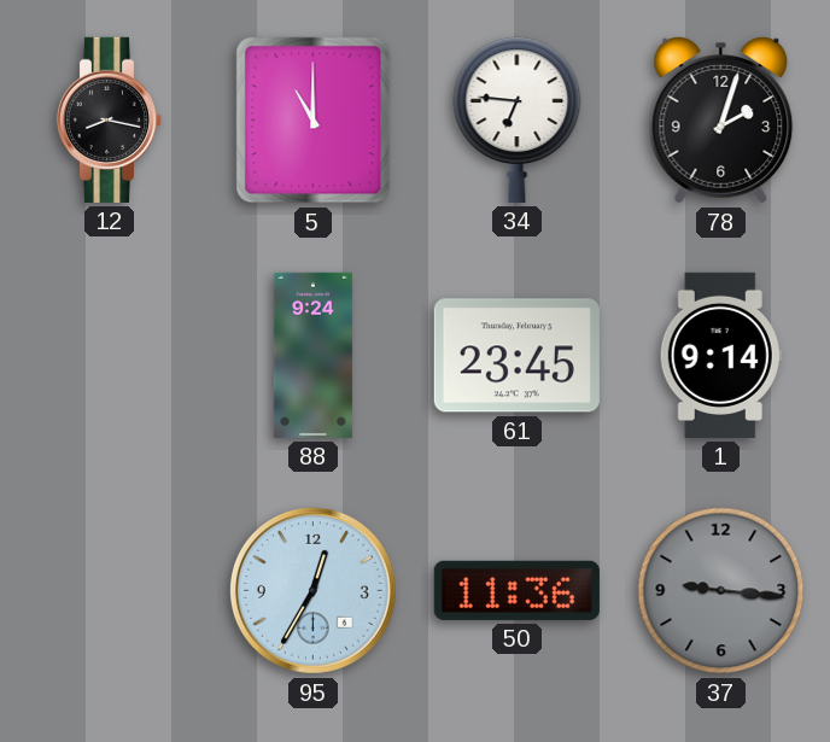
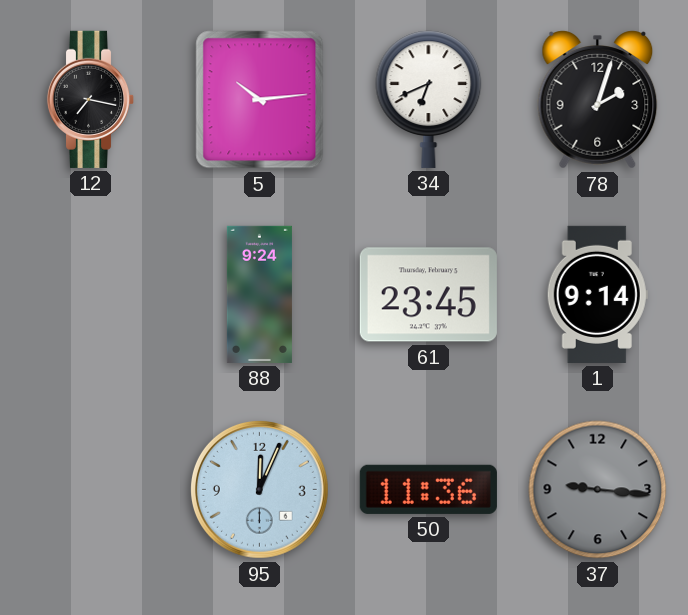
12: 8:17 -> 7:17
5: 11:00 -> 10:14
34: 6:46 -> 6:41
95: 12:35 -> 12:04
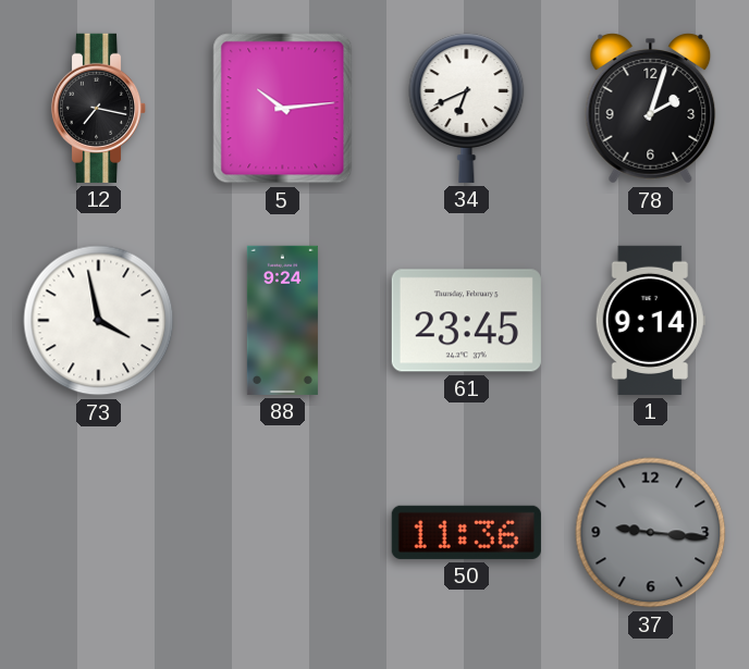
73: none -> 3:58
95: 12:04 -> none
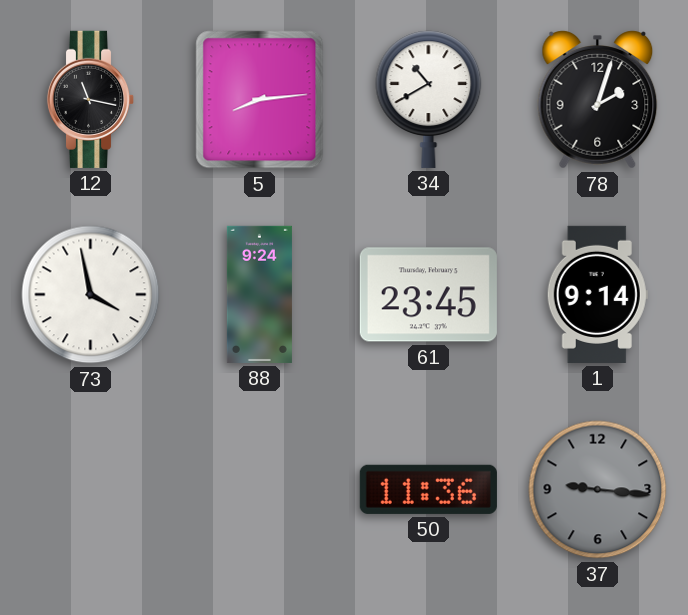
12: 7:17 -> 11:17
5: 10:14 -> 8:14
34: 6:41 -> 10:40
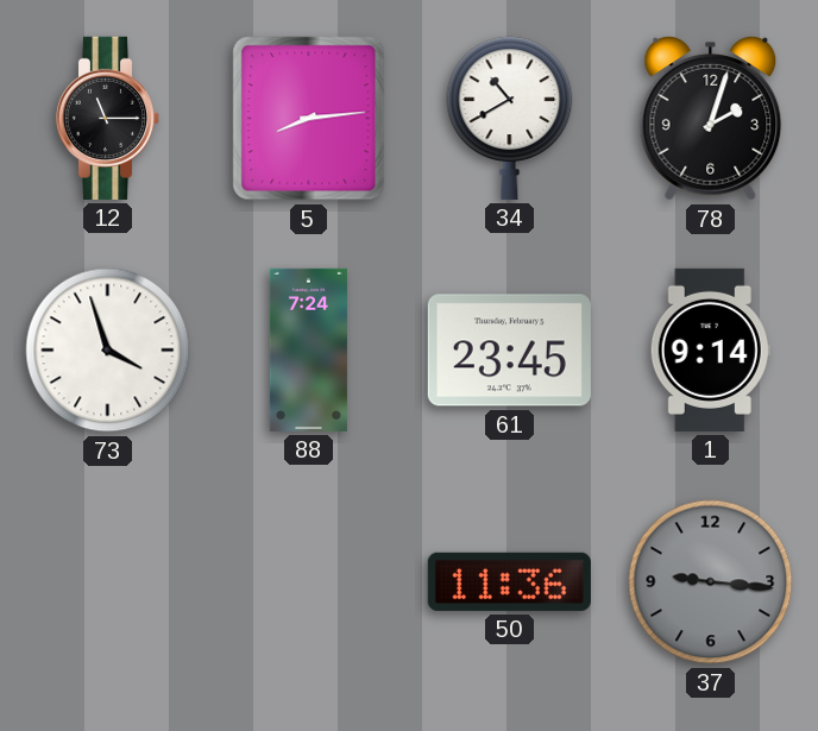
12: 11:17 -> 11:15
73: 3:58 -> 3:57
88: 9:24 -> 7:24
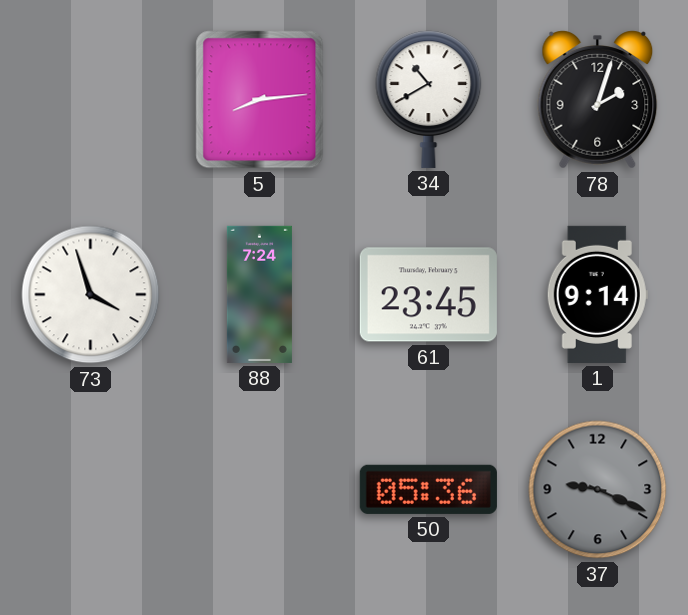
12: 11:15 -> none
50: 11:36 -> 05:36
37: 9:16 -> 9:19
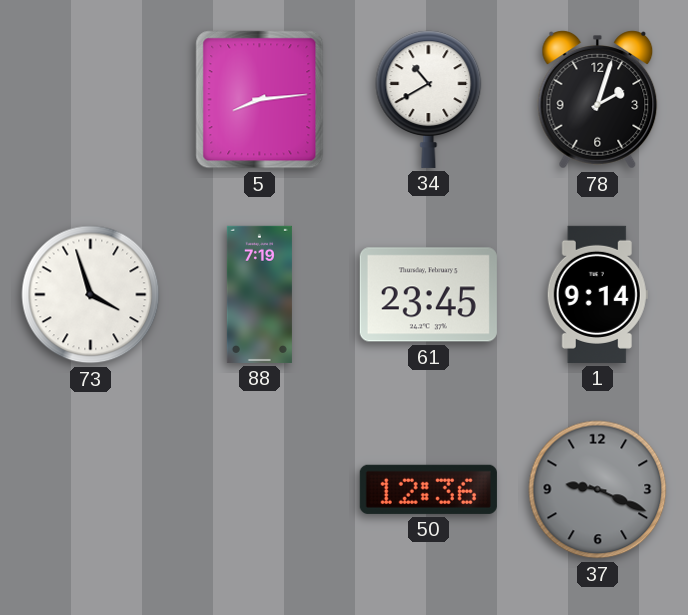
88: 7:24 -> 7:19
50: 05:36 -> 12:36
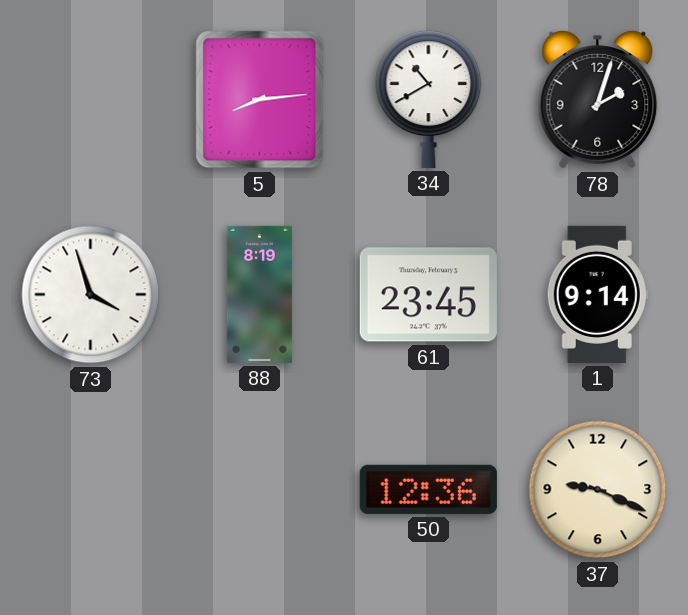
88: 7:19 -> 8:19
37 dial: grey -> cream
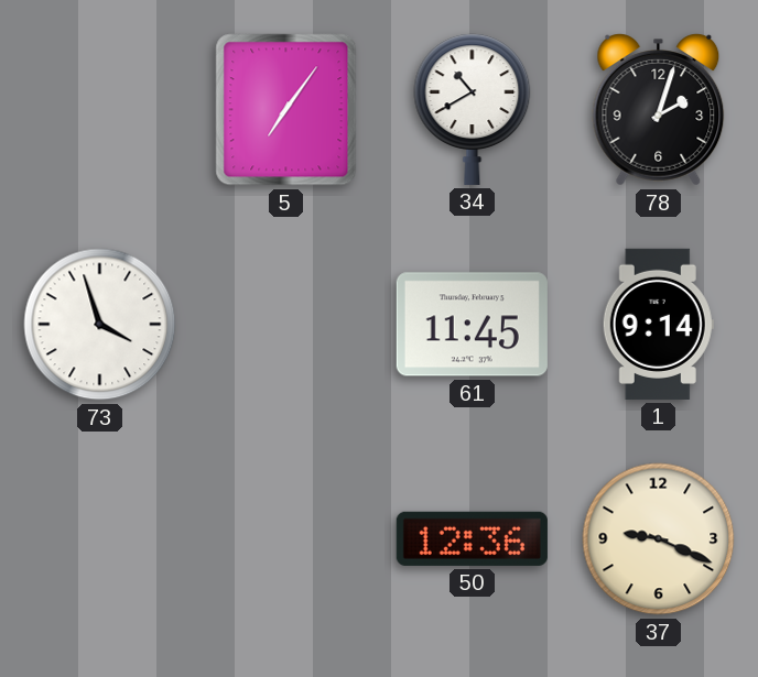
5: 8:14 -> 7:06
88: 8:19 -> none
61: 23:45 -> 11:45
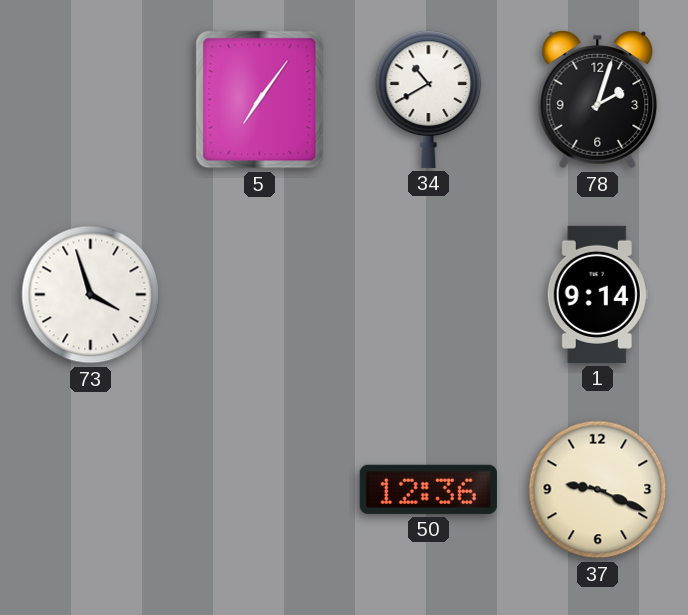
61: 11:45 -> none
